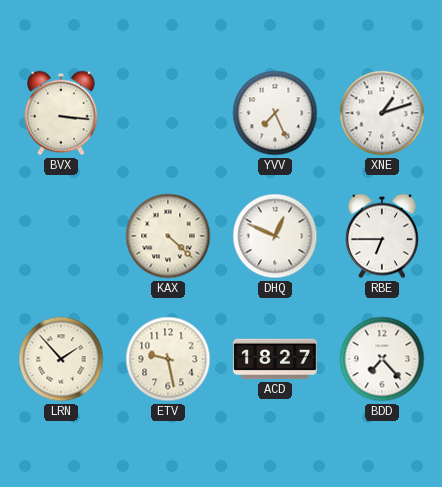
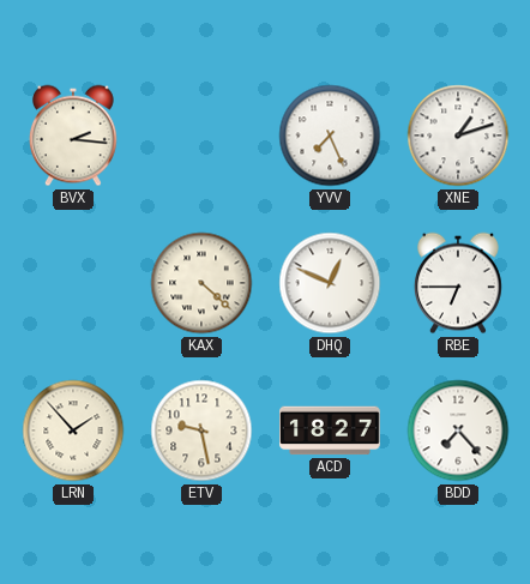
BVX: 3:16 -> 2:16
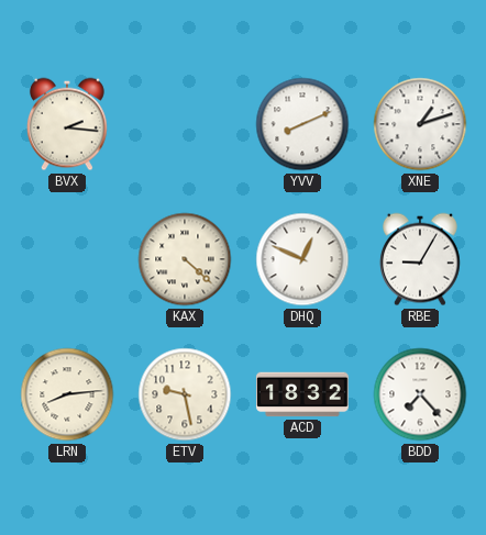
YVV: 7:26 -> 8:11
RBE: 6:45 -> 9:05
LRN: 1:53 -> 8:14
ACD: 18:27 -> 18:32
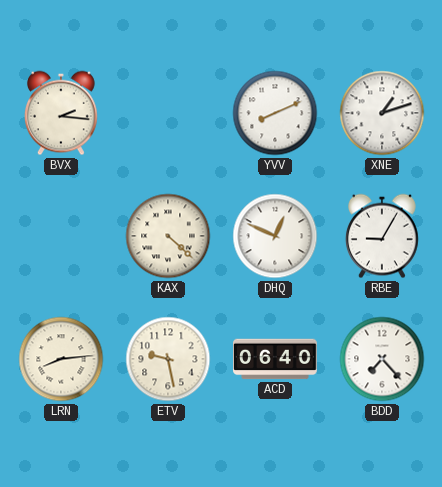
ACD: 18:32 -> 06:40
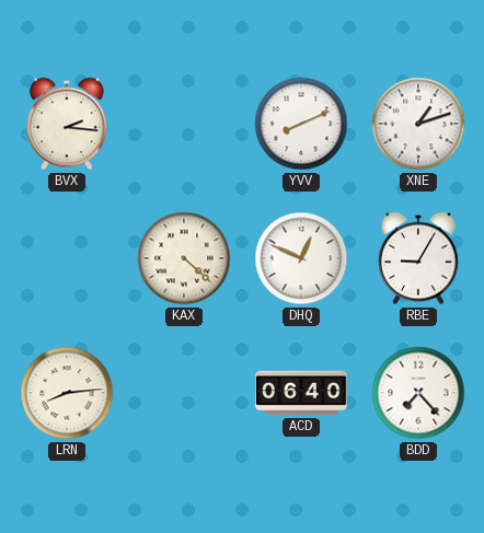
ETV: 9:28 -> none
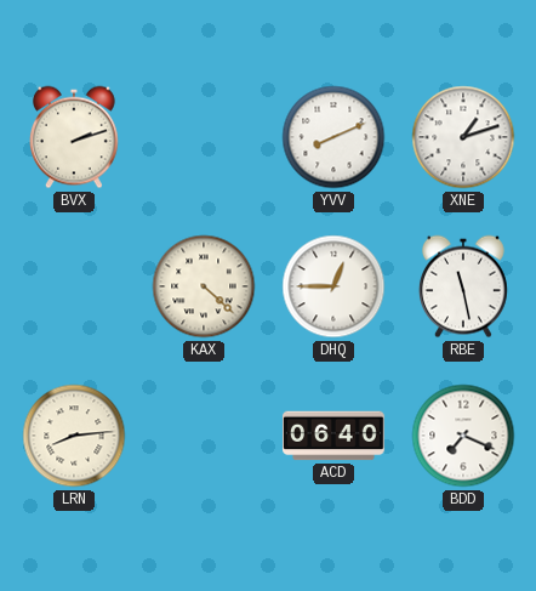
BVX: 2:16 -> 2:12
DHQ: 12:49 -> 12:45
RBE: 9:05 -> 11:28
BDD: 7:23 -> 7:19
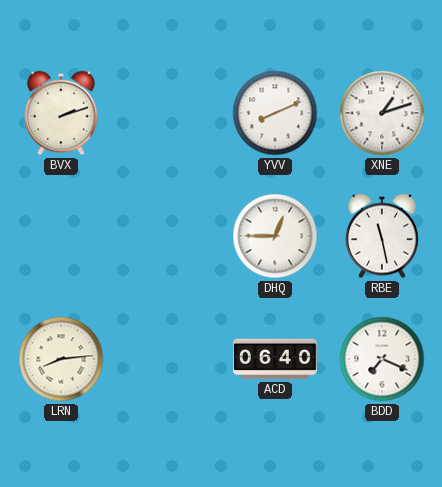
KAX: 4:22 -> none
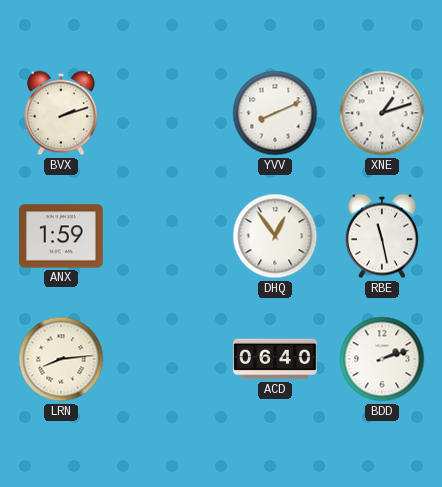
ANX: none -> 1:59
DHQ: 12:45 -> 12:54
BDD: 7:19 -> 2:12
